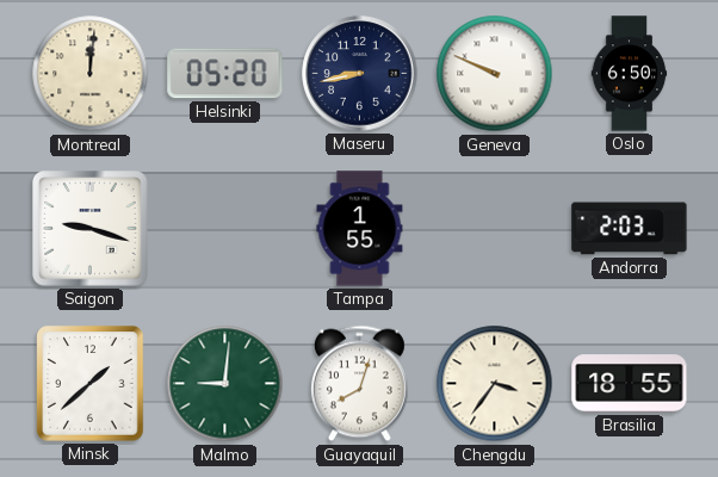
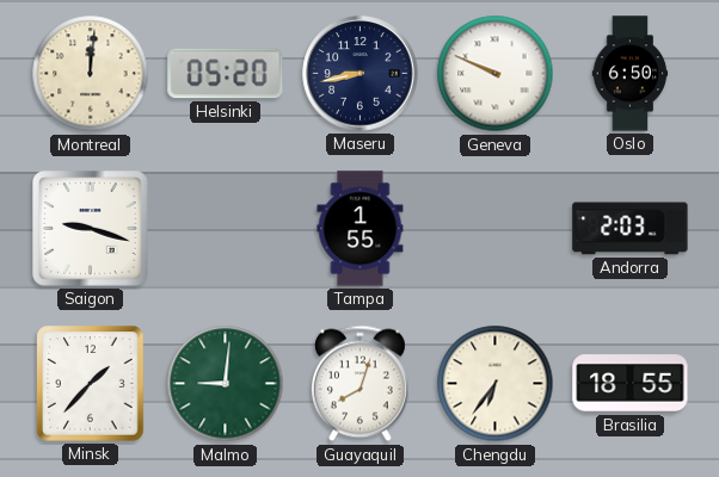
Minsk: 1:38 -> 1:37
Chengdu: 3:36 -> 6:36
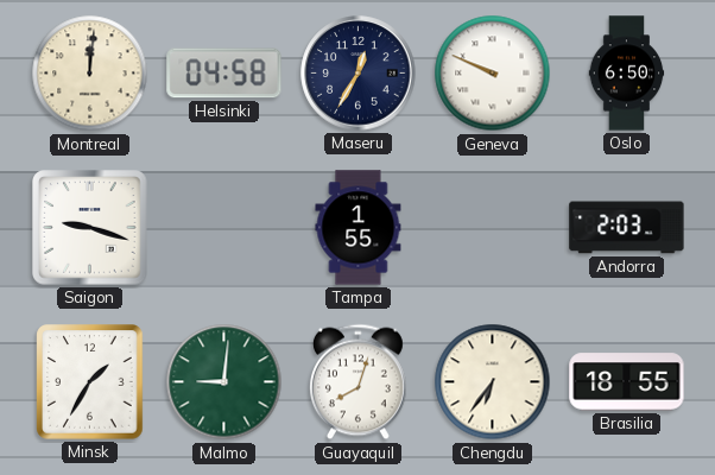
Helsinki: 05:20 -> 04:58
Maseru: 8:43 -> 12:35
Minsk: 1:37 -> 1:35
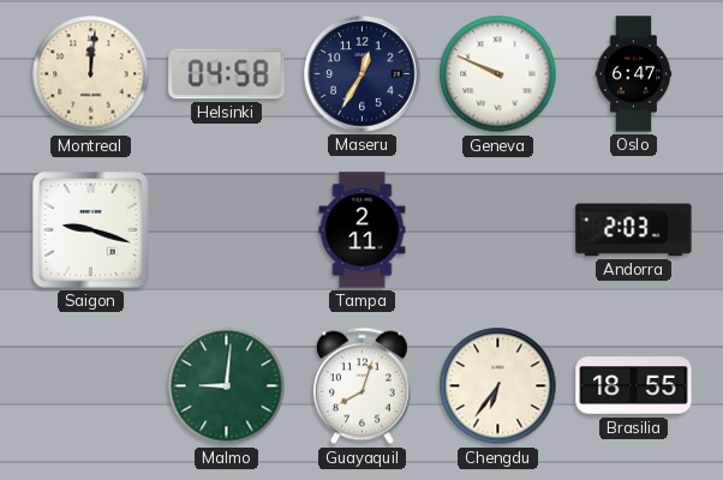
Oslo: 6:50 -> 6:47
Tampa: 1:55 -> 2:11
Minsk: 1:35 -> none
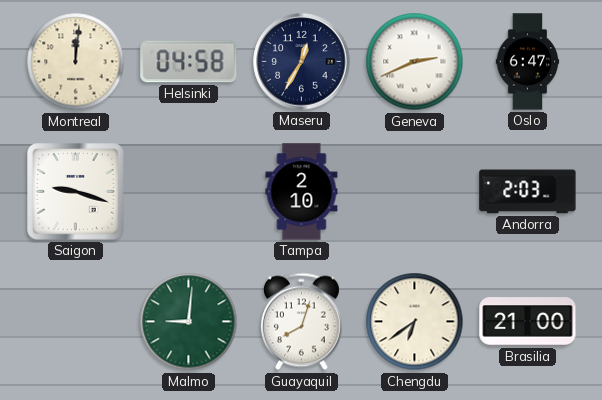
Geneva: 9:49 -> 2:41
Tampa: 2:11 -> 2:10
Chengdu: 6:36 -> 6:39
Brasilia: 18:55 -> 21:00
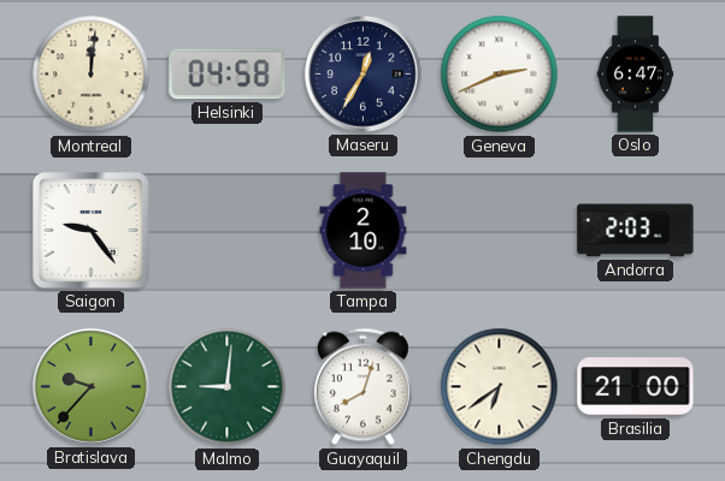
Saigon: 9:18 -> 9:24
Bratislava: none -> 9:37
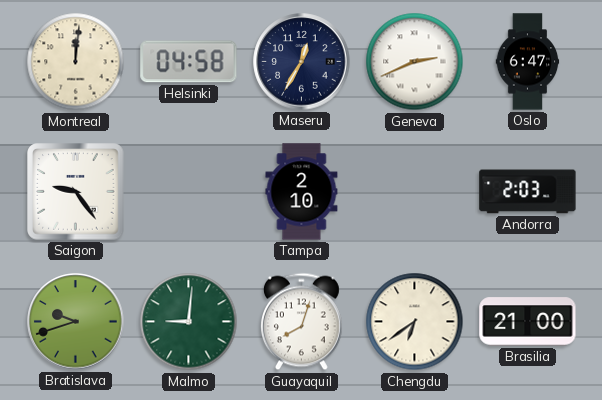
Bratislava: 9:37 -> 9:42
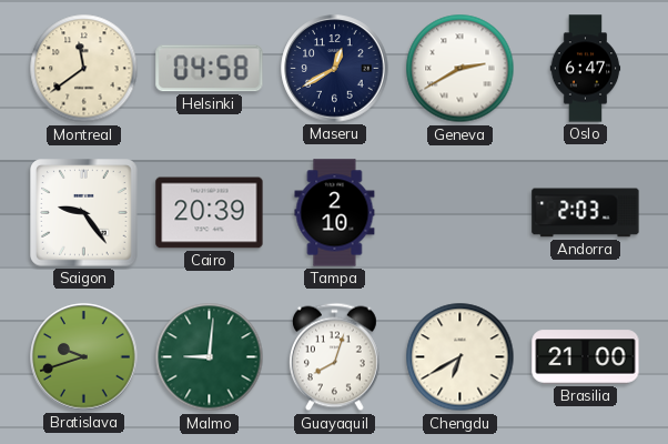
Montreal: 12:01 -> 11:39
Maseru: 12:35 -> 12:40
Geneva: 2:41 -> 2:40
Cairo: none -> 20:39
Chengdu: 6:39 -> 6:40
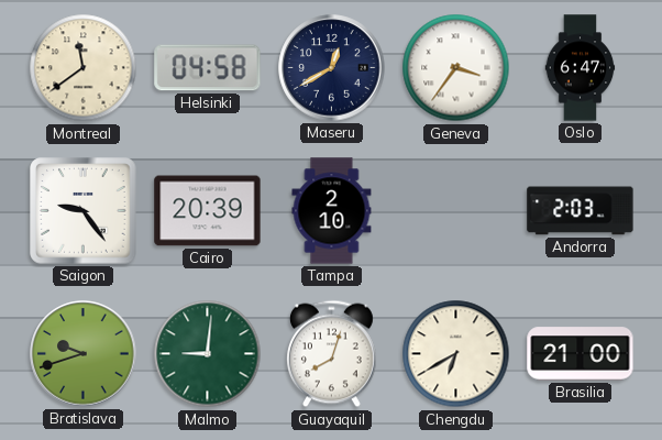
Geneva: 2:40 -> 3:36
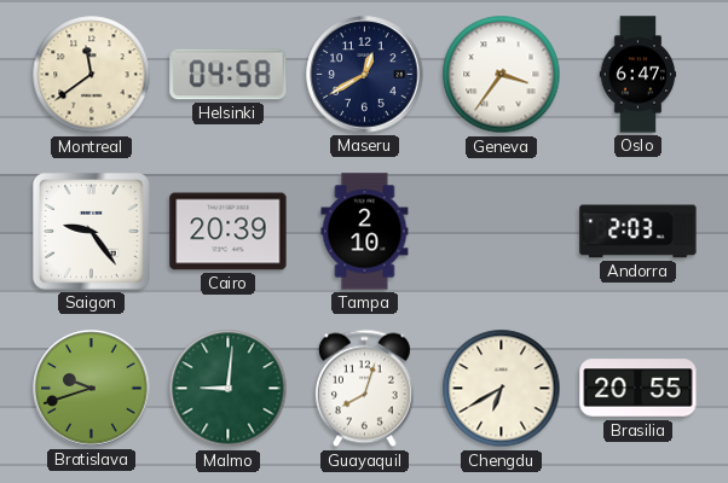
Brasilia: 21:00 -> 20:55
